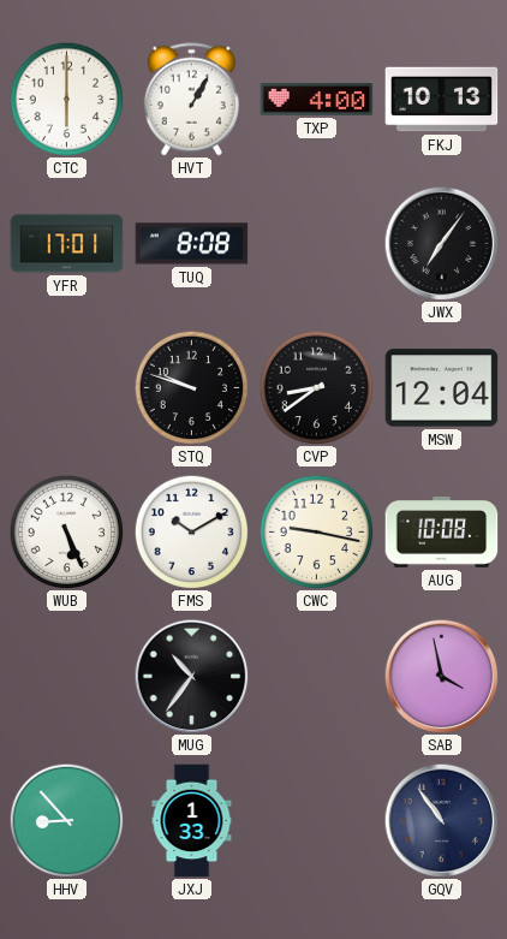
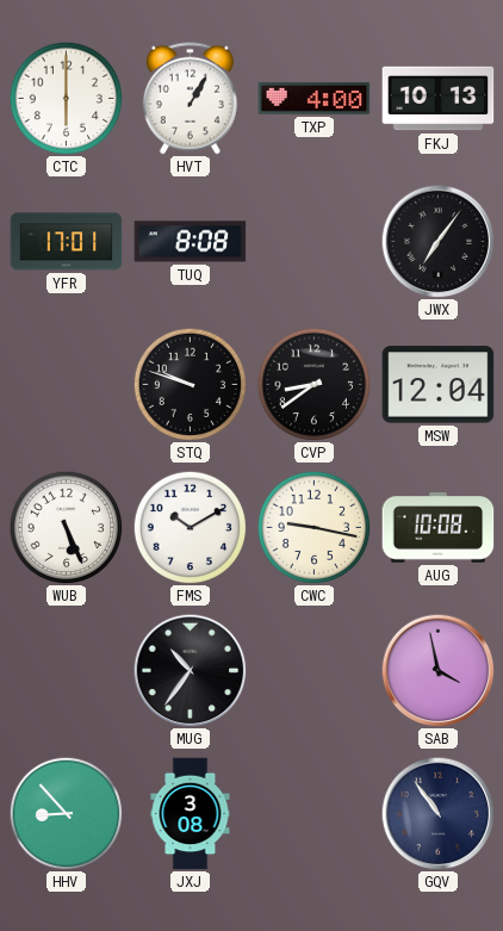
JXJ: 1:33 -> 3:08
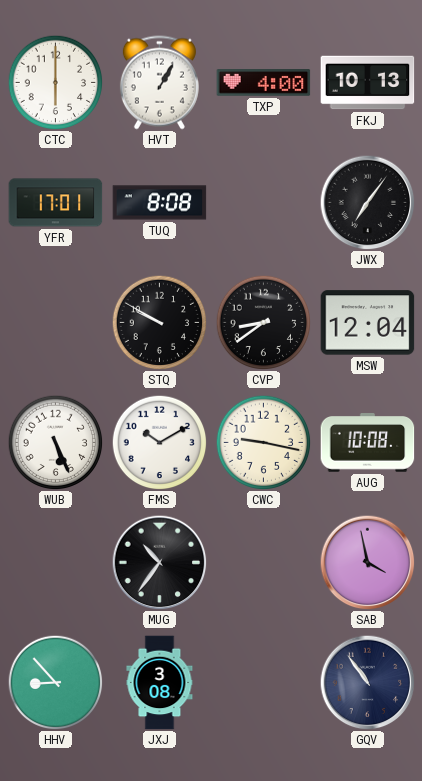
STQ: 9:48 -> 9:50
